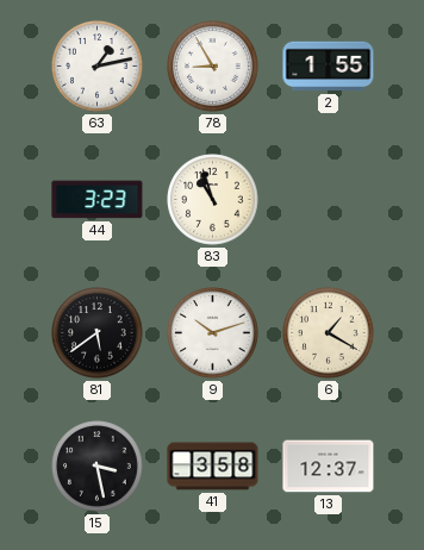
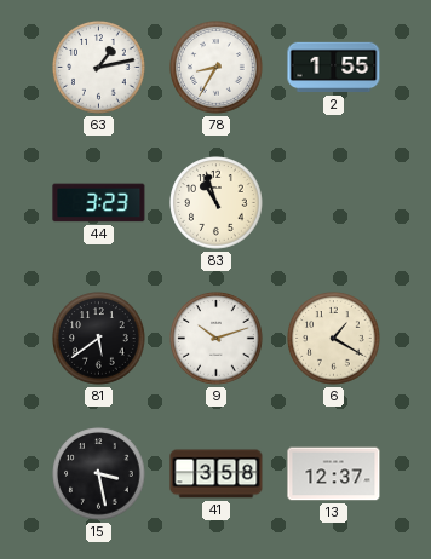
78: 8:55 -> 8:35
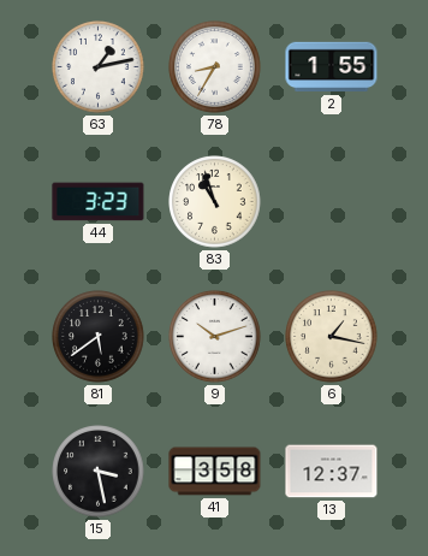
6: 1:20 -> 1:17
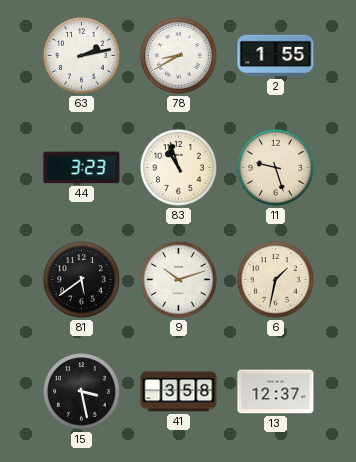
63: 1:13 -> 2:13
78: 8:35 -> 8:40
11: none -> 9:27
6: 1:17 -> 1:32
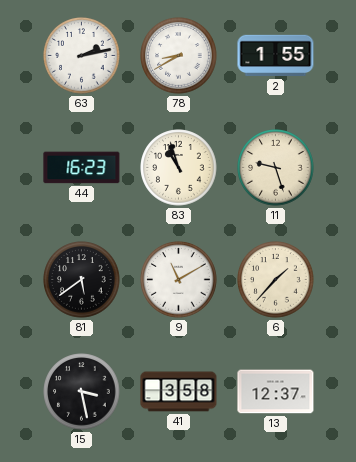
44: 3:23 -> 16:23
9: 10:12 -> 11:10
6: 1:32 -> 1:37
